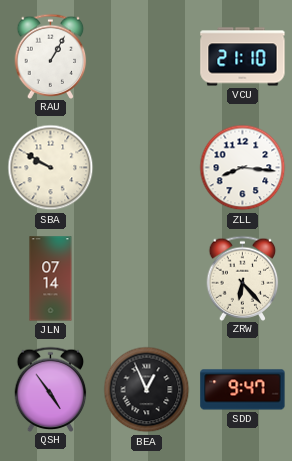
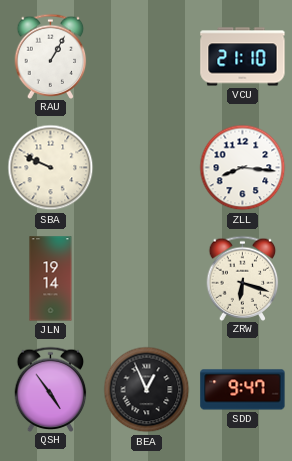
SBA: 9:50 -> 9:49
JLN: 07:14 -> 19:14
ZRW: 6:23 -> 6:18
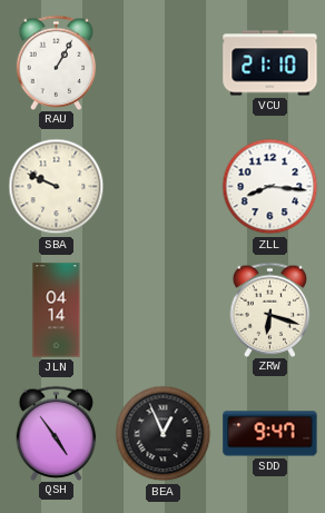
JLN: 19:14 -> 04:14
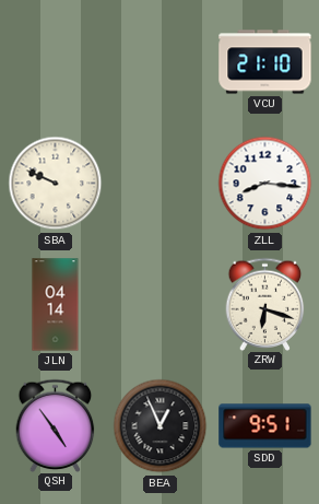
RAU: 1:05 -> none
SDD: 9:47 -> 9:51
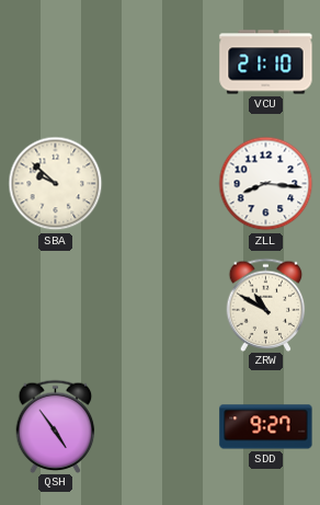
SBA: 9:49 -> 9:52
JLN: 04:14 -> none
ZRW: 6:18 -> 10:50
BEA: 12:56 -> none
SDD: 9:51 -> 9:27
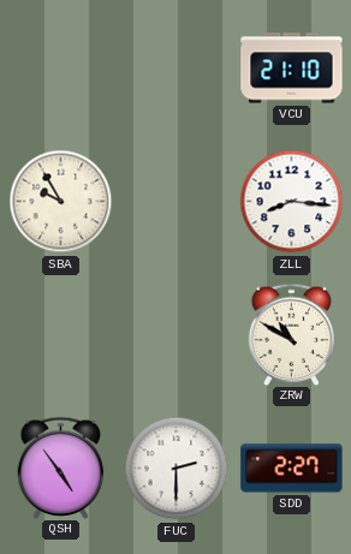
SBA: 9:52 -> 9:55
FUC: none -> 2:30
SDD: 9:27 -> 2:27
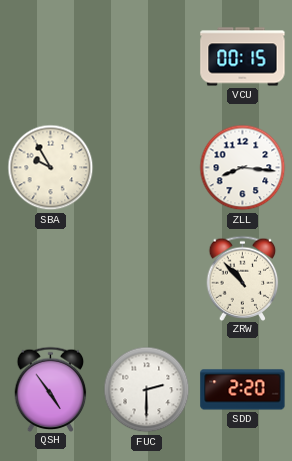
VCU: 21:10 -> 00:15
ZRW: 10:50 -> 10:53
SDD: 2:27 -> 2:20
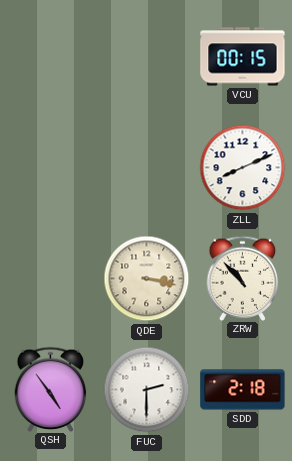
SBA: 9:55 -> none
ZLL: 8:16 -> 8:11
QDE: none -> 3:17
SDD: 2:20 -> 2:18
